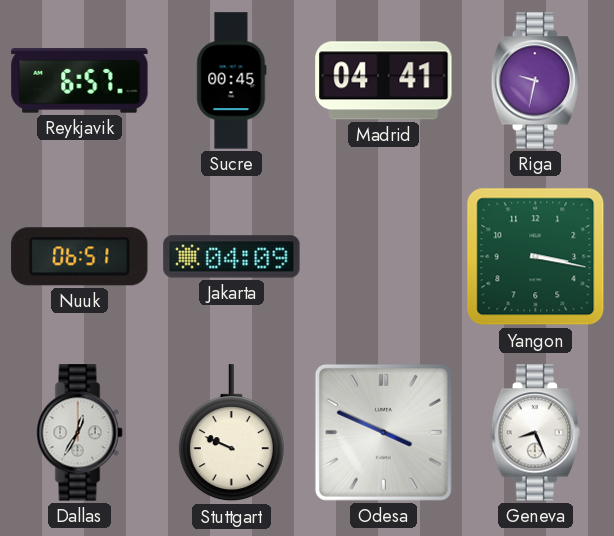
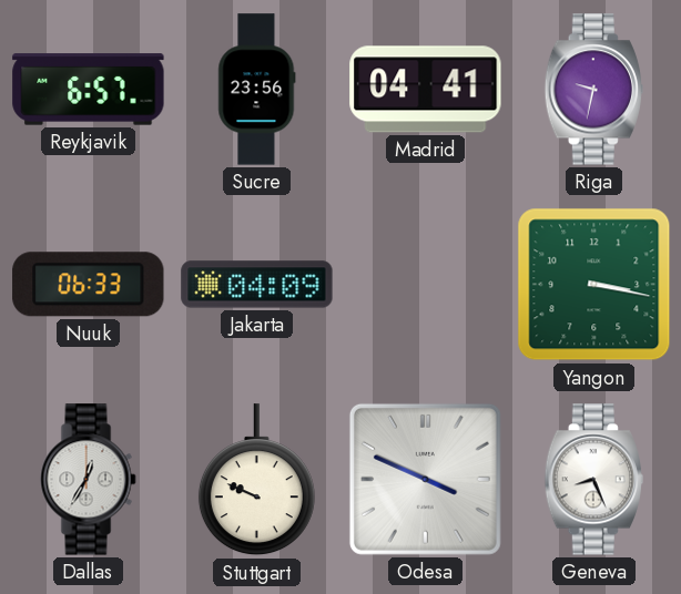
Sucre: 00:45 -> 23:56
Nuuk: 06:51 -> 06:33
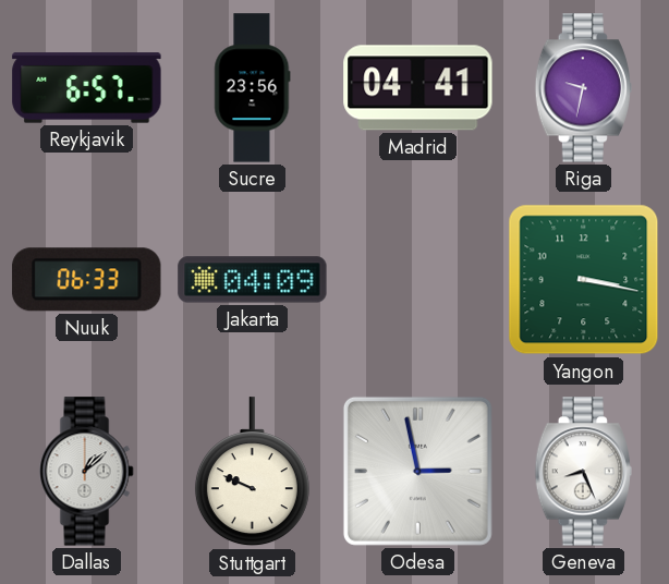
Dallas: 12:35 -> 1:08
Odesa: 3:49 -> 2:58
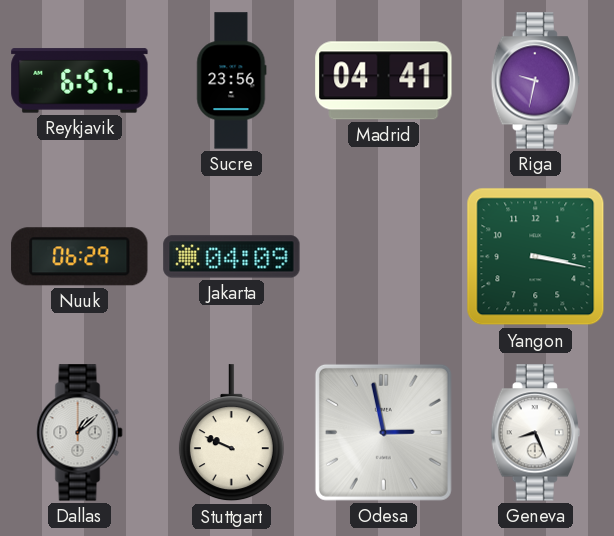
Nuuk: 06:33 -> 06:29
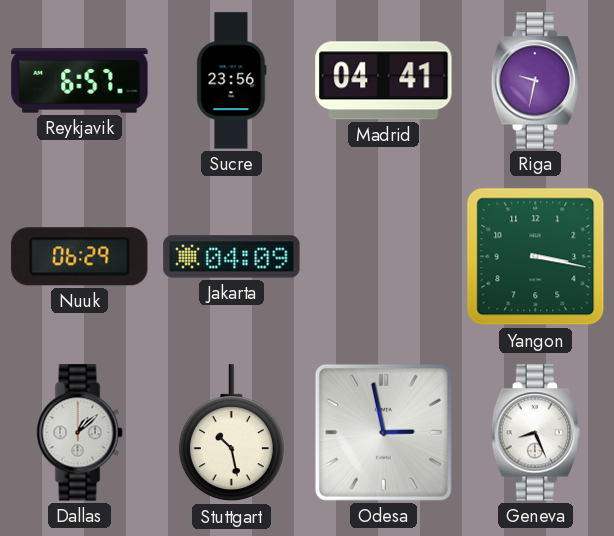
Stuttgart: 9:49 -> 10:28
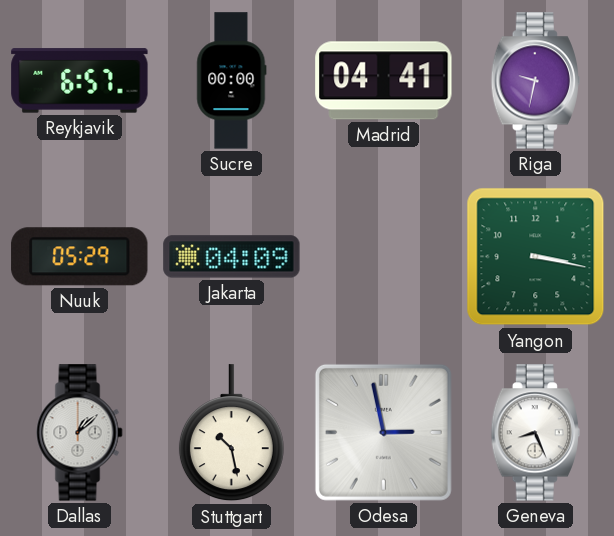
Sucre: 23:56 -> 00:00
Nuuk: 06:29 -> 05:29
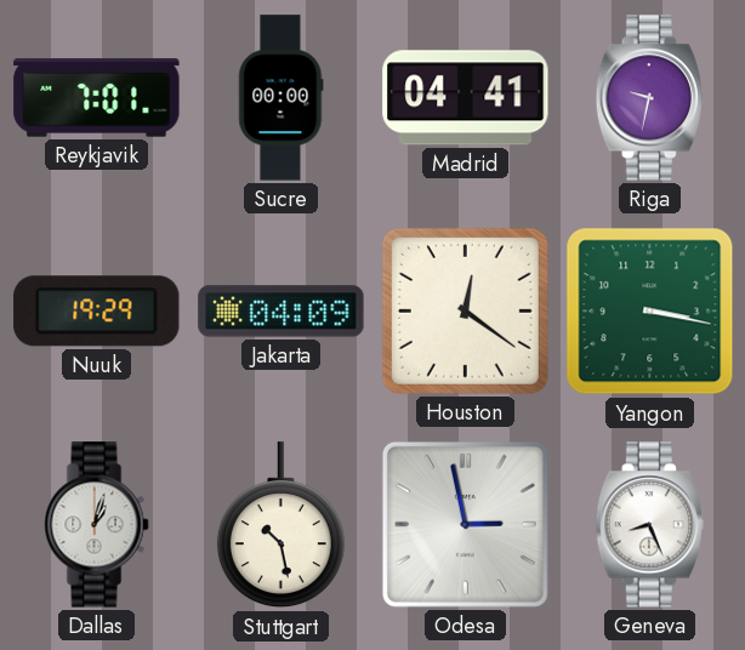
Reykjavik: 6:57 -> 7:01
Nuuk: 05:29 -> 19:29
Houston: none -> 12:21
Dallas: 1:08 -> 1:03
